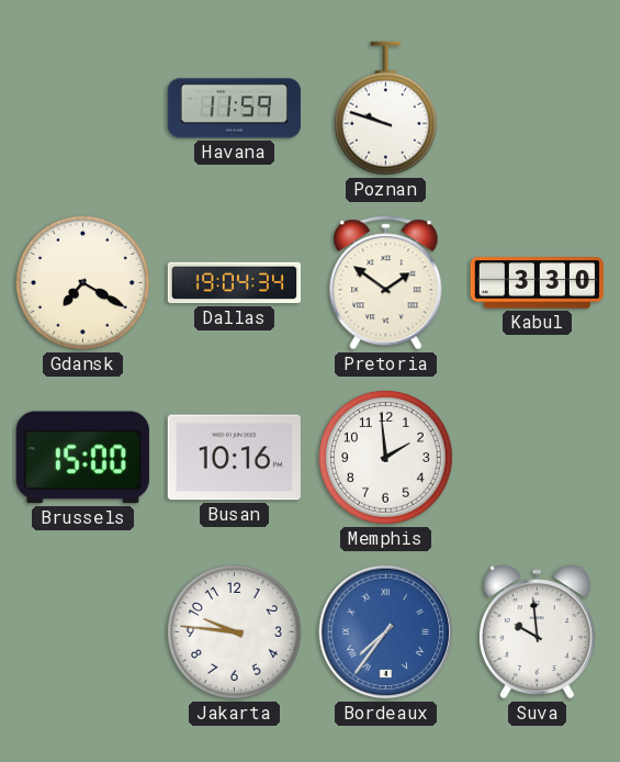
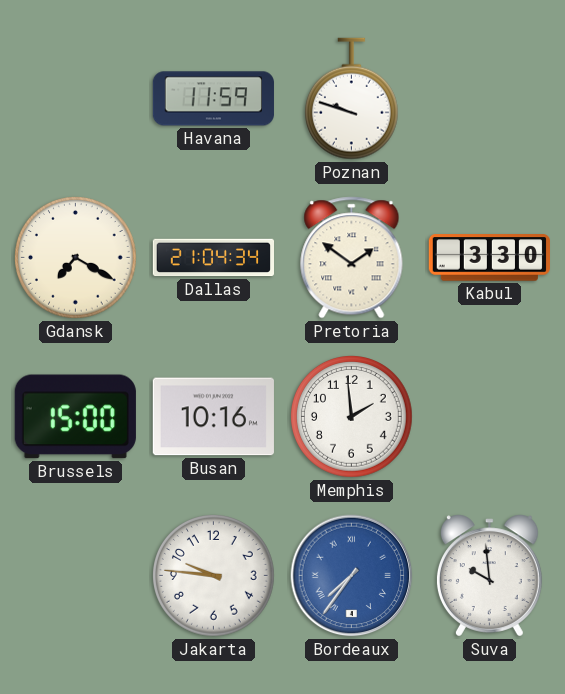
Dallas: 19:04 -> 21:04
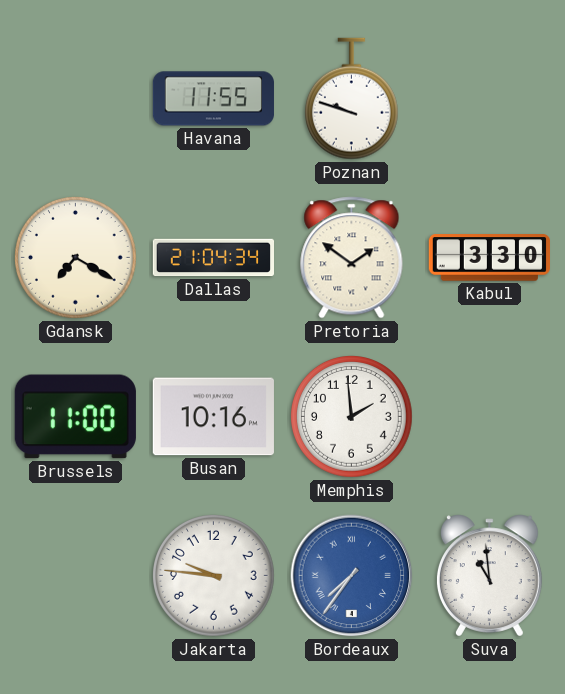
Havana: 11:59 -> 11:55
Brussels: 15:00 -> 11:00
Suva: 9:59 -> 10:59
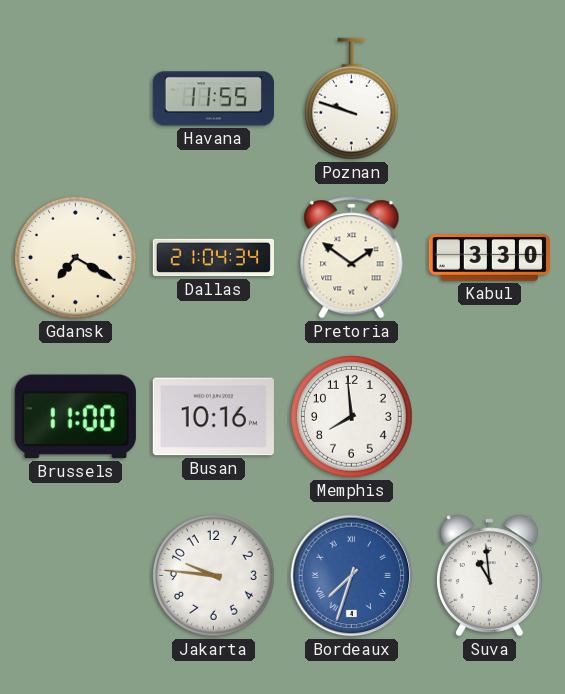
Memphis: 1:59 -> 7:59
Bordeaux: 7:36 -> 7:33
